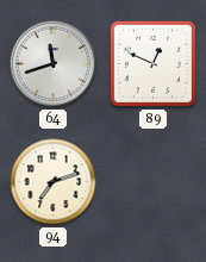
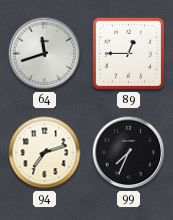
89: 12:49 -> 12:45
99: none -> 7:34
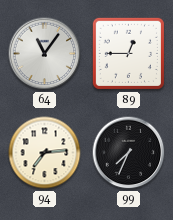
64: 11:42 -> 11:06
94: 7:12 -> 7:14
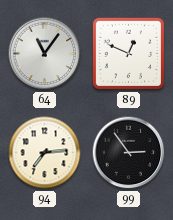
89: 12:45 -> 12:49
99: 7:34 -> 2:54
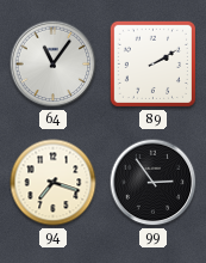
89: 12:49 -> 2:10
94: 7:14 -> 7:18
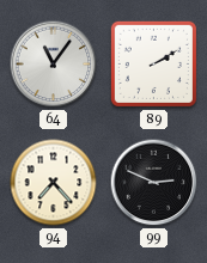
94: 7:18 -> 7:23
99: 2:54 -> 2:49
